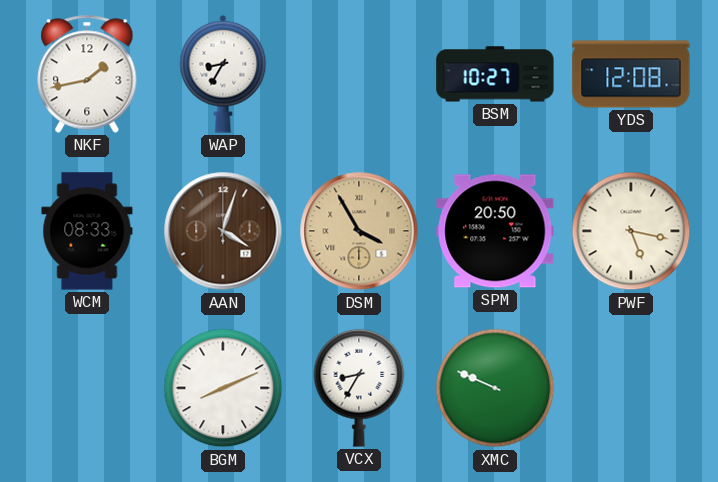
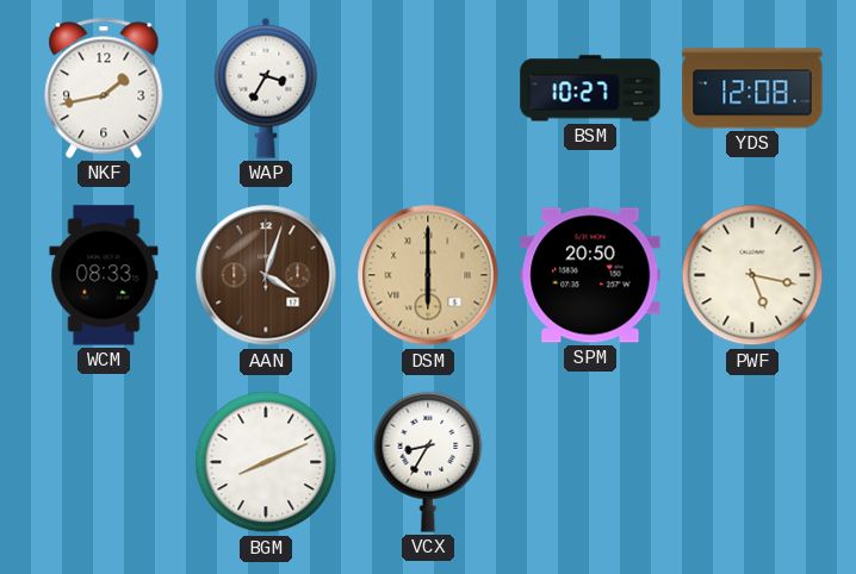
WAP: 8:35 -> 3:35
DSM: 3:55 -> 6:00
XMC: 9:49 -> none
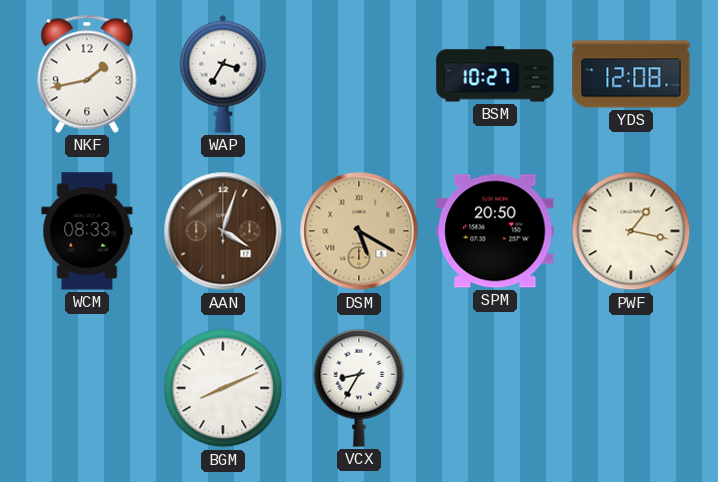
DSM: 6:00 -> 5:20
PWF: 5:17 -> 1:17
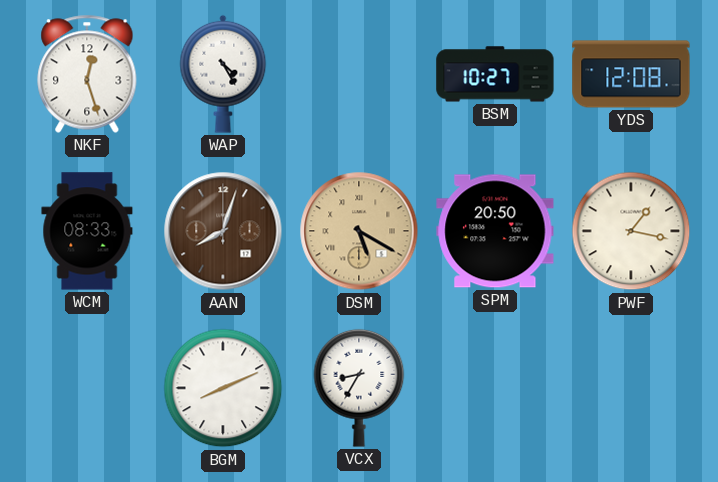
NKF: 1:43 -> 12:27
WAP: 3:35 -> 4:25
AAN: 4:03 -> 8:03
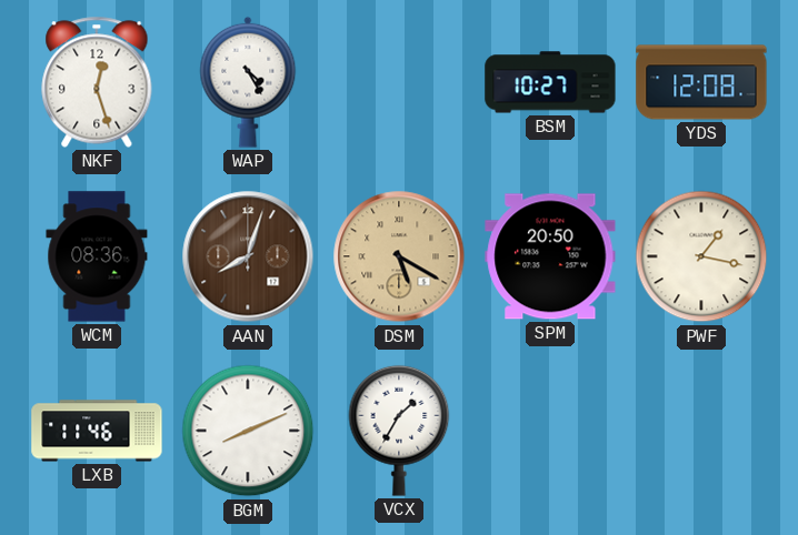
WCM: 08:33 -> 08:36
LXB: none -> 11:46
VCX: 8:35 -> 1:35
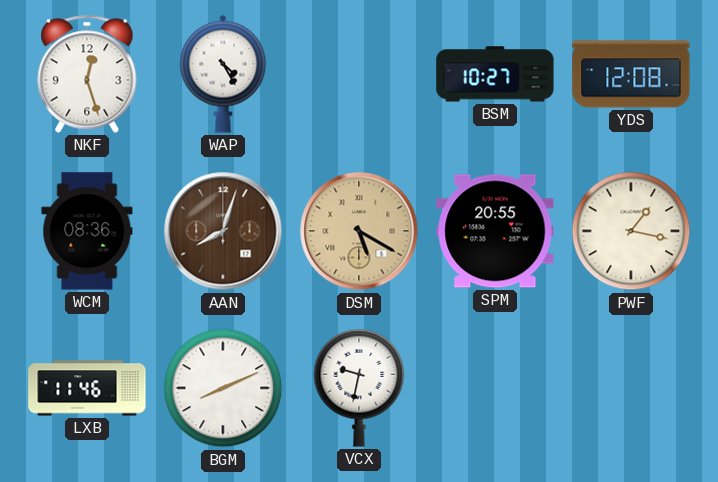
SPM: 20:50 -> 20:55
VCX: 1:35 -> 9:32
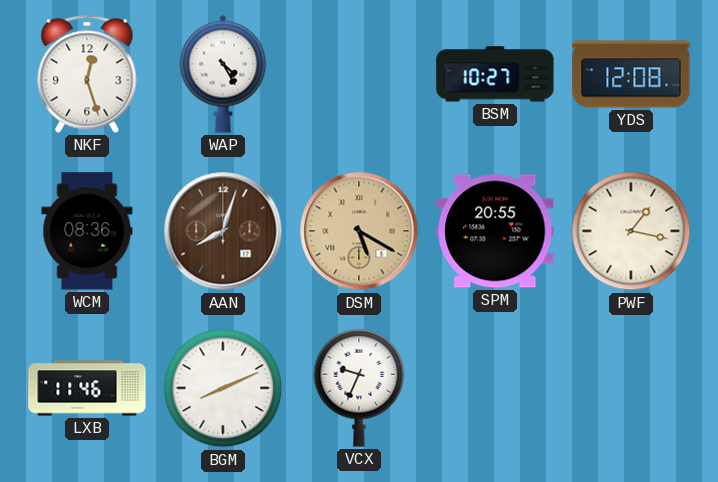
VCX: 9:32 -> 9:34
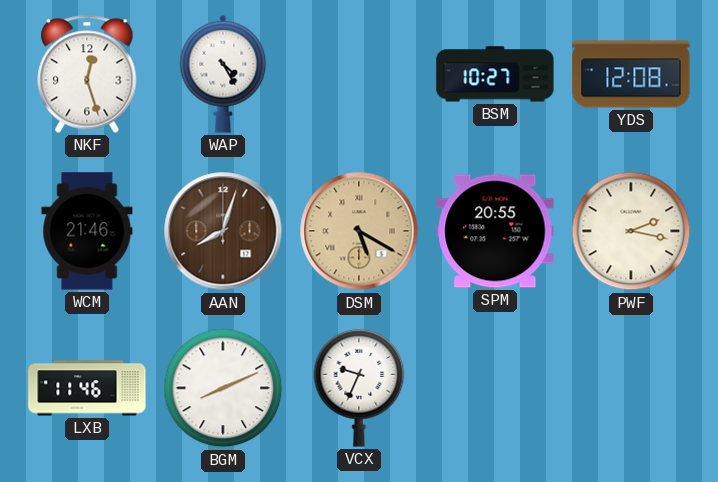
WCM: 08:36 -> 21:46
PWF: 1:17 -> 2:17
